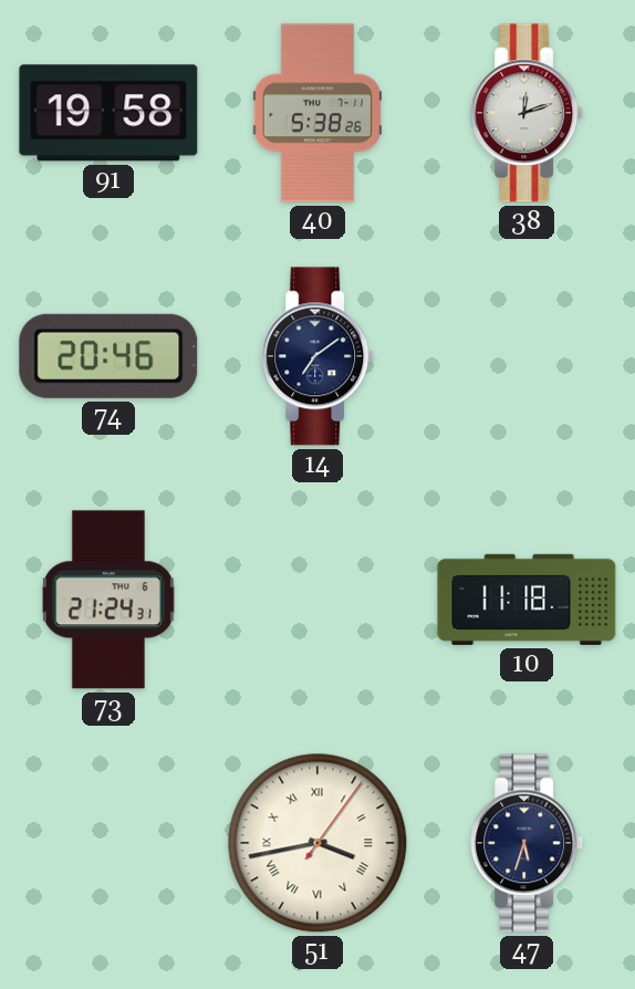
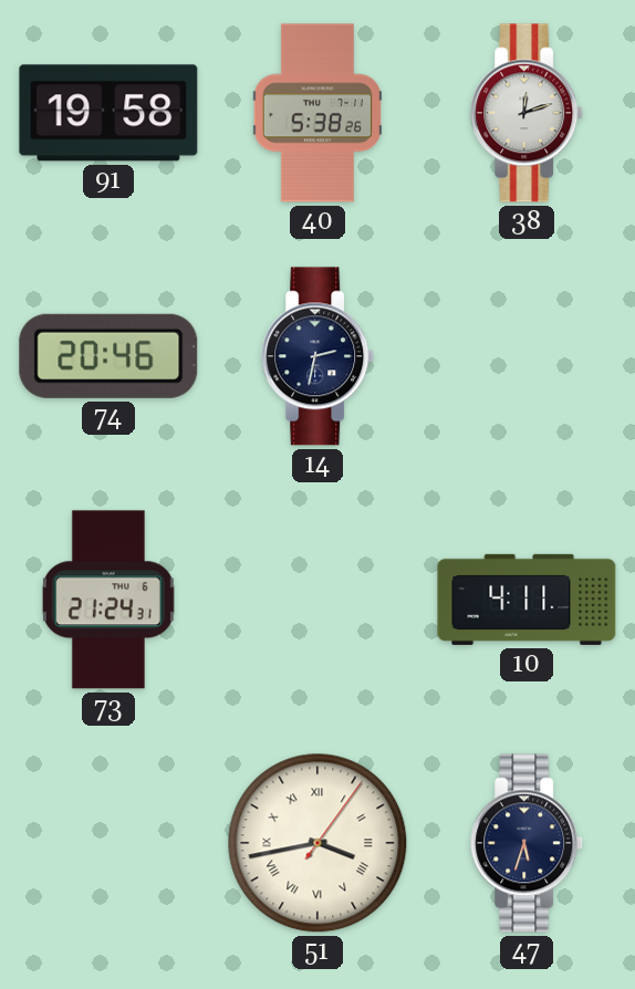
14: 7:09 -> 2:32
10: 11:18 -> 4:11
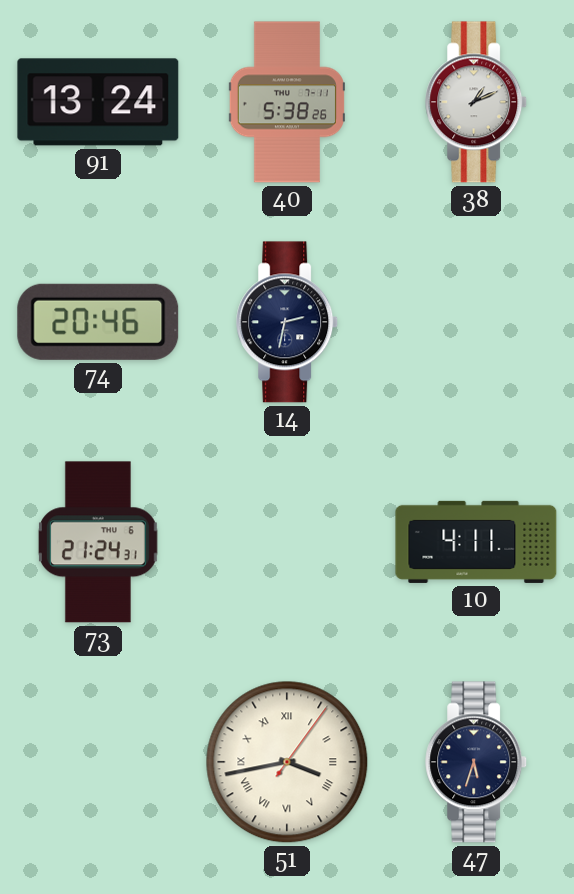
91: 19:58 -> 13:24
38: 12:12 -> 1:11
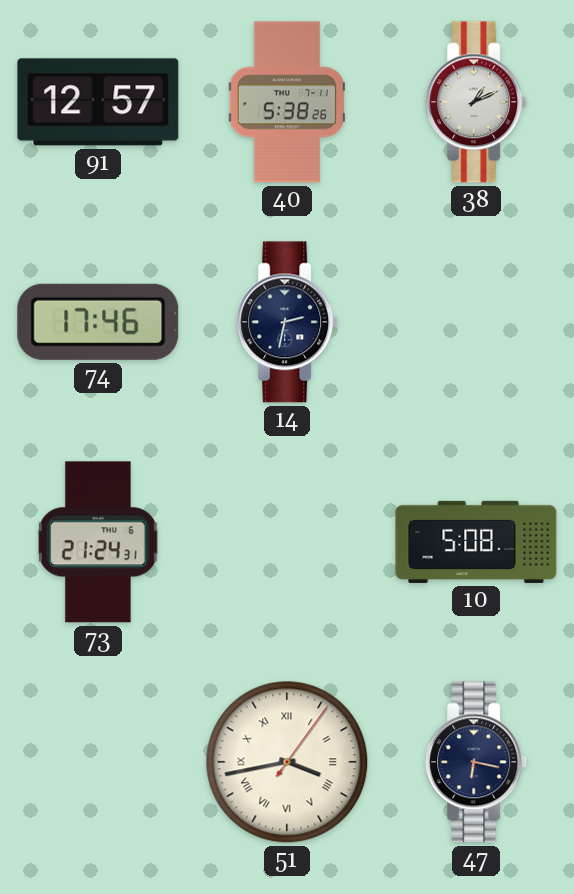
91: 13:24 -> 12:57
74: 20:46 -> 17:46
10: 4:11 -> 5:08
47: 5:33 -> 6:17
